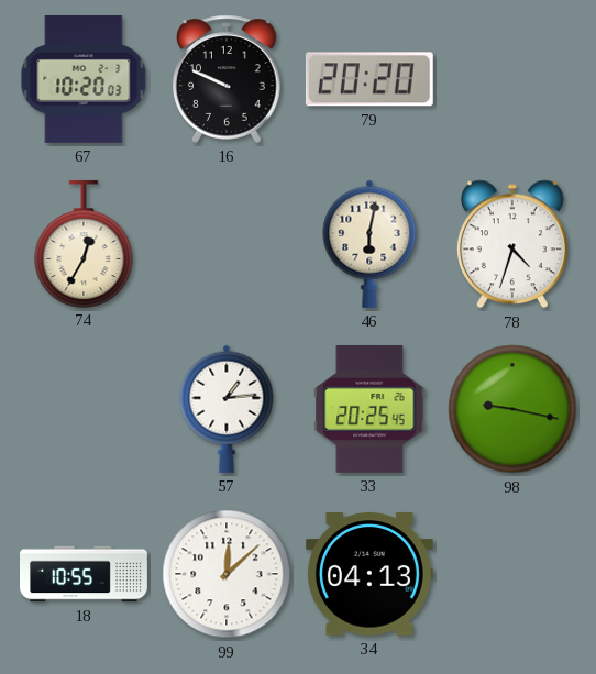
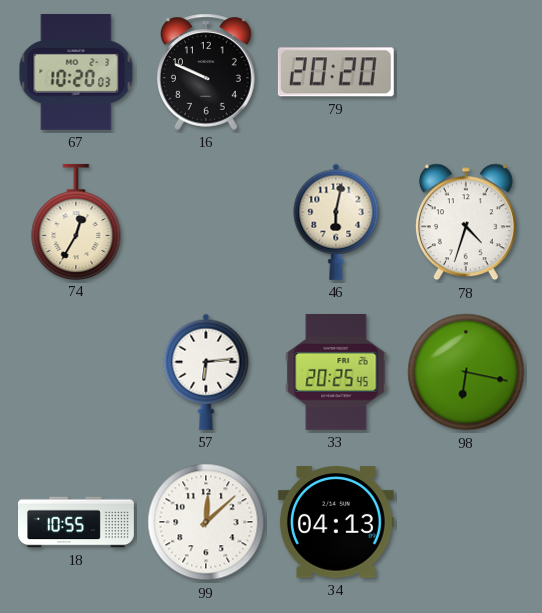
57: 1:14 -> 6:14
98: 9:17 -> 6:17
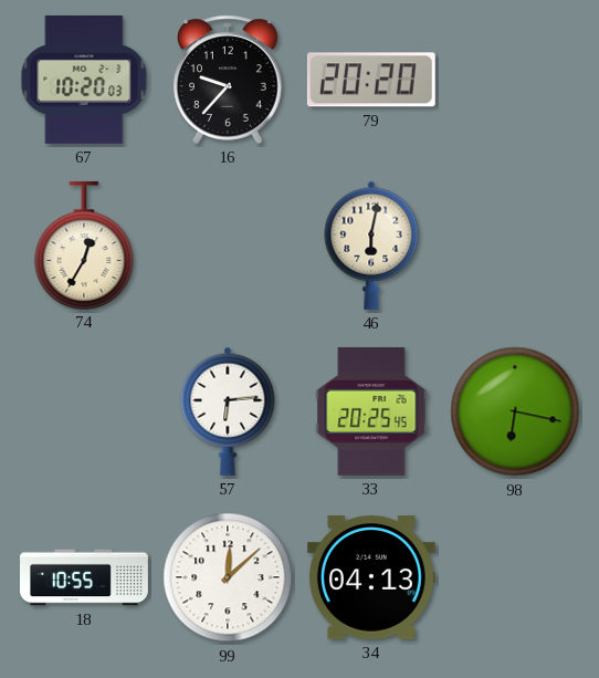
16: 9:49 -> 9:37
78: 4:33 -> none
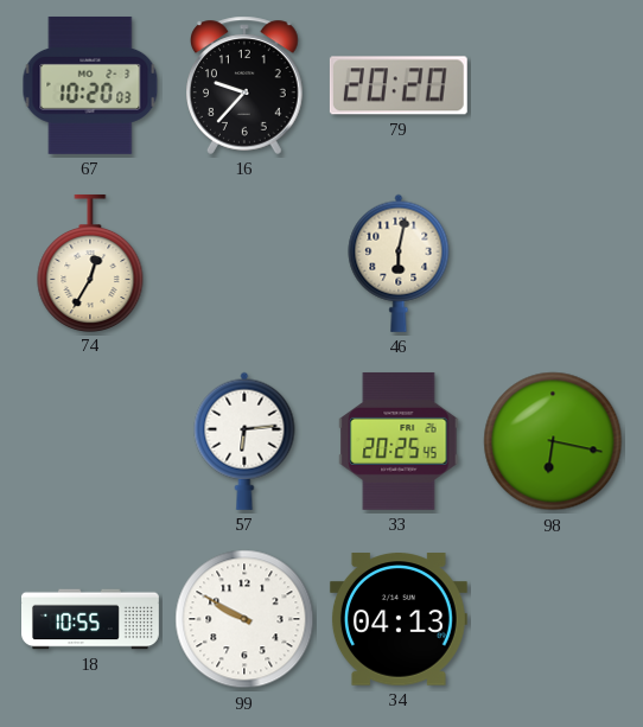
99: 12:08 -> 9:50
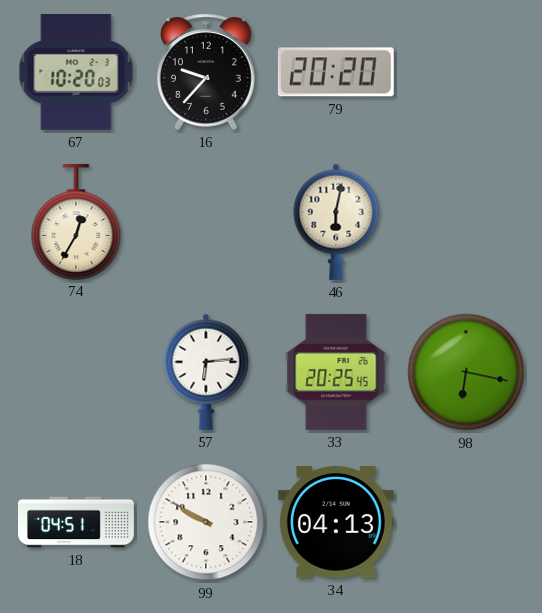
18: 10:55 -> 04:51
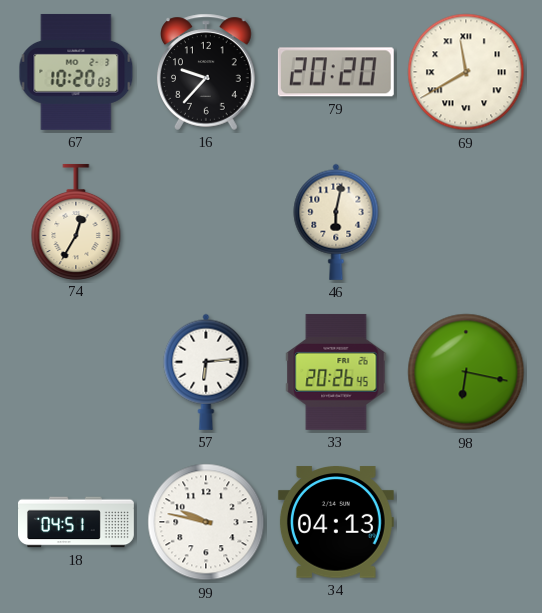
69: none -> 11:40
33: 20:25 -> 20:26
99: 9:50 -> 9:47
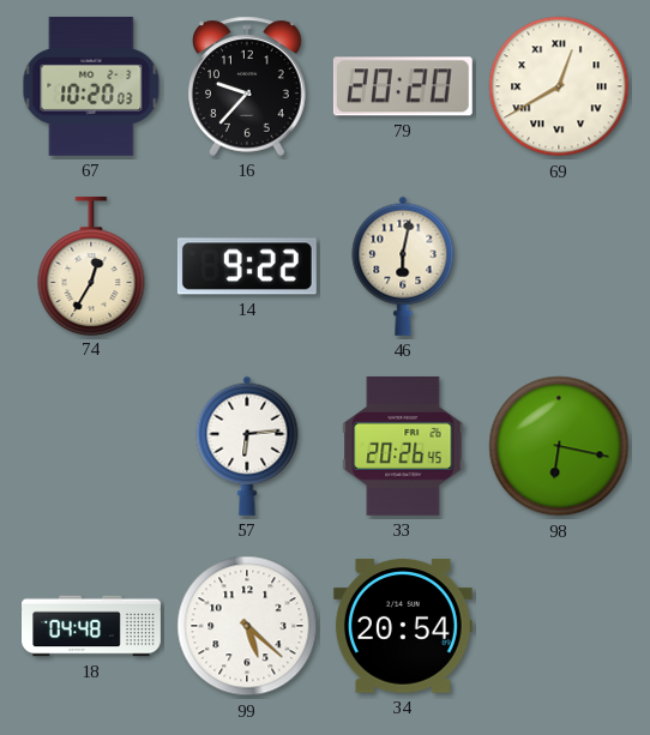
69: 11:40 -> 12:40
14: none -> 9:22
18: 04:51 -> 04:48
99: 9:47 -> 5:22
34: 04:13 -> 20:54
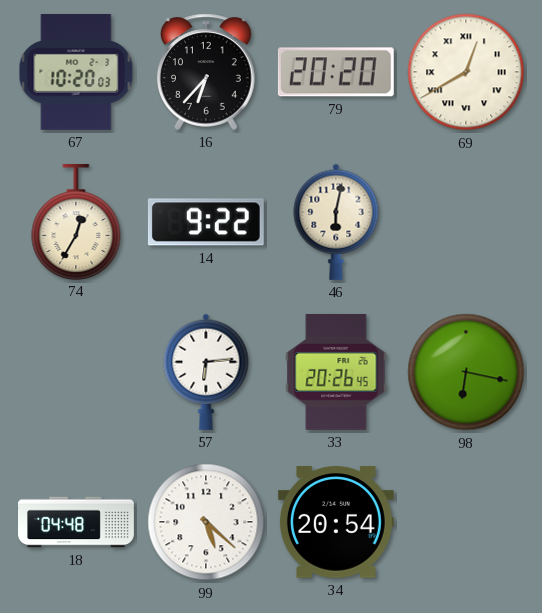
16: 9:37 -> 6:37
